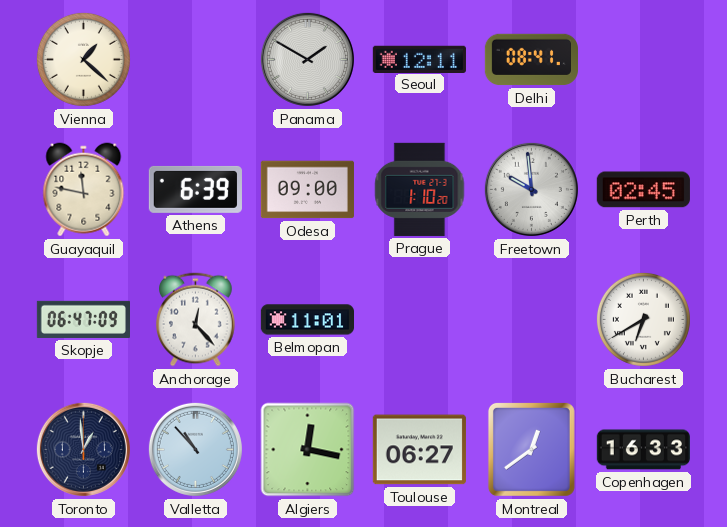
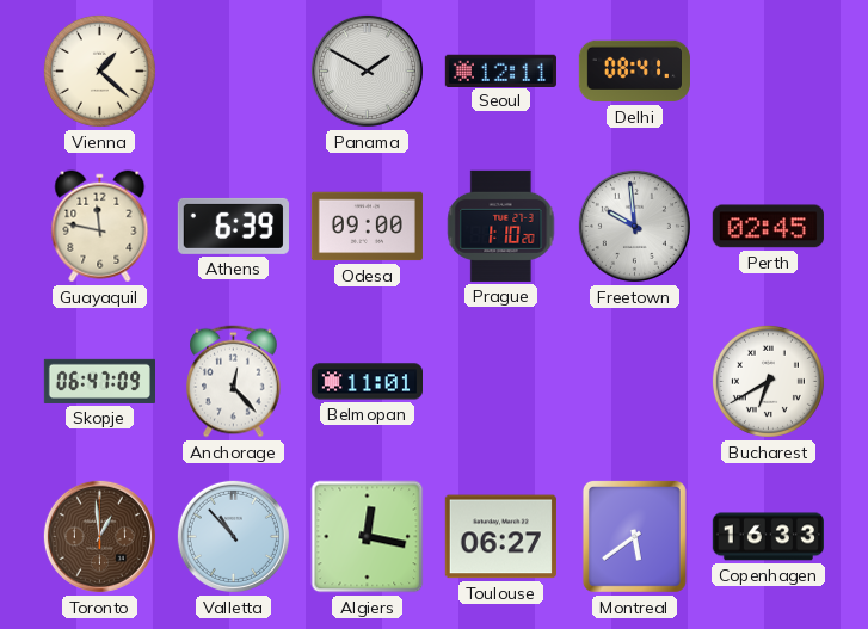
Toronto dial: navy -> brown
Montreal: 12:39 -> 5:39
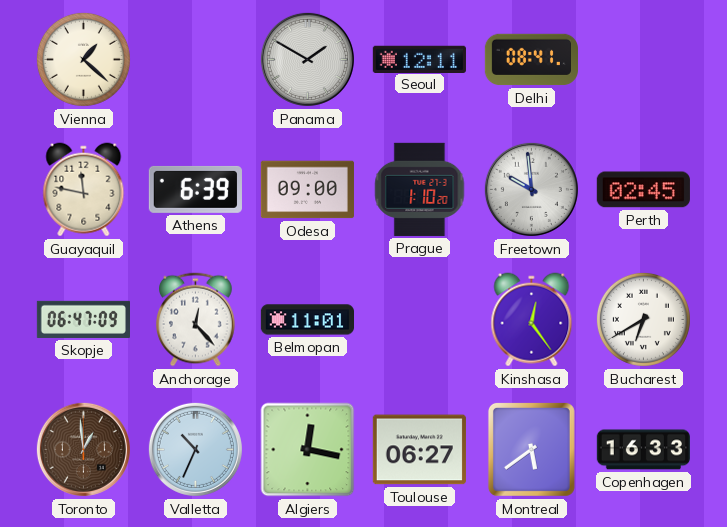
Kinshasa: none -> 12:24
Valletta: 10:53 -> 10:34
